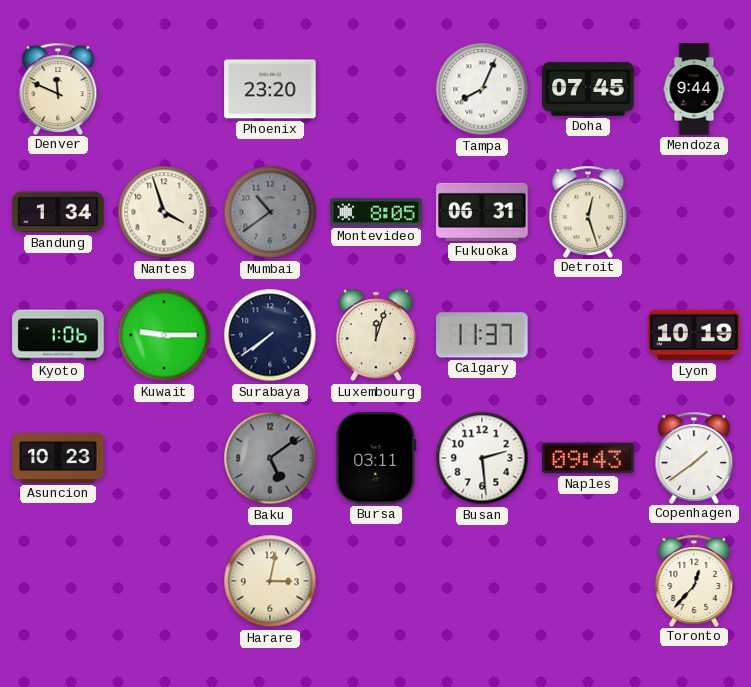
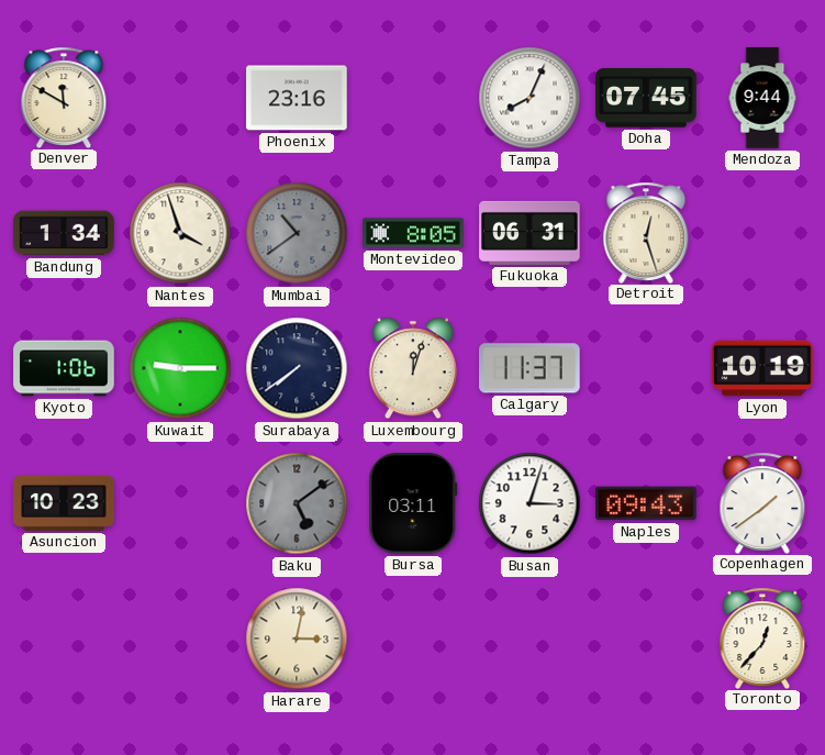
Denver: 11:49 -> 11:50
Phoenix: 23:20 -> 23:16
Busan: 2:29 -> 3:03
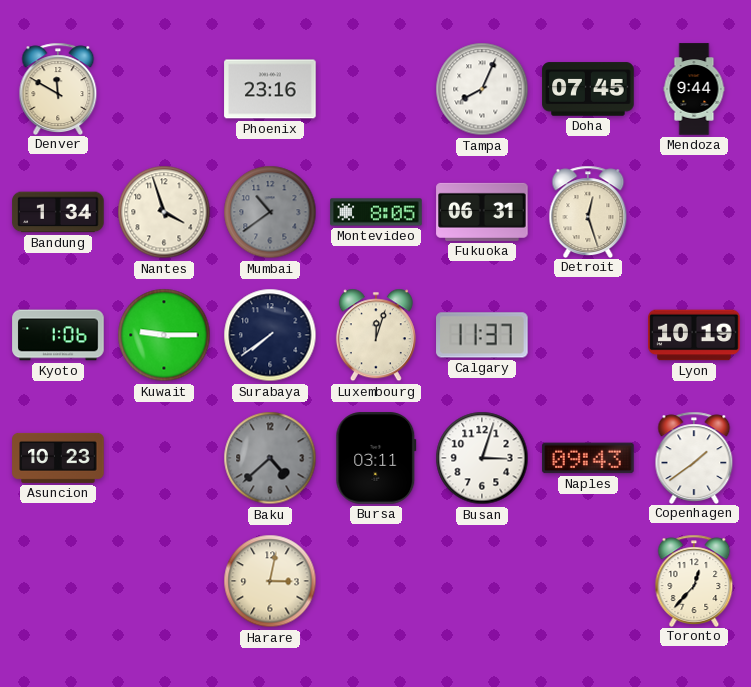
Baku: 5:09 -> 4:38
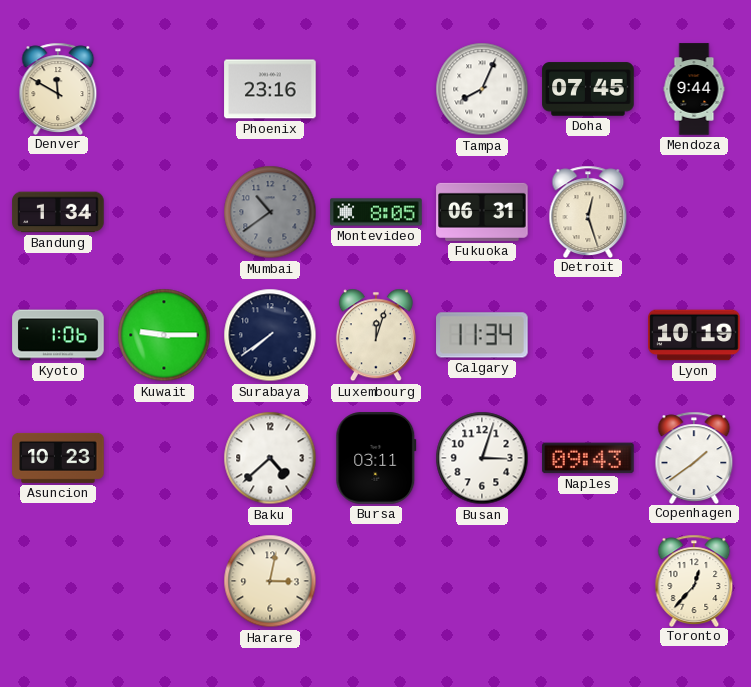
Nantes: 3:57 -> none
Calgary: 11:37 -> 11:34
Baku dial: grey -> white
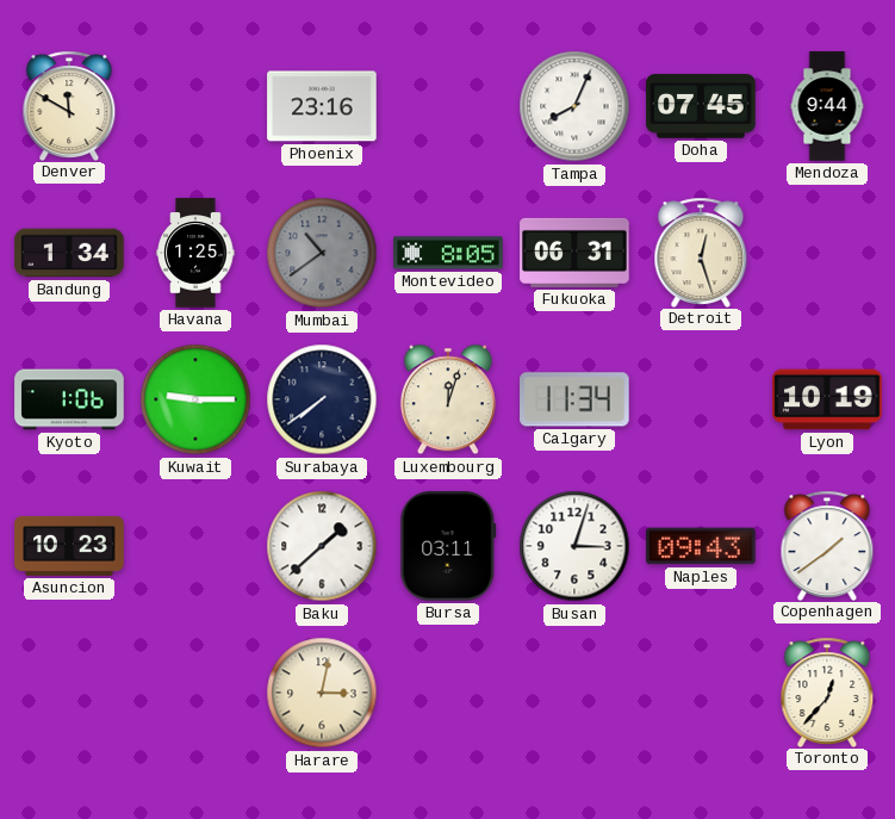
Havana: none -> 1:25
Baku: 4:38 -> 1:38
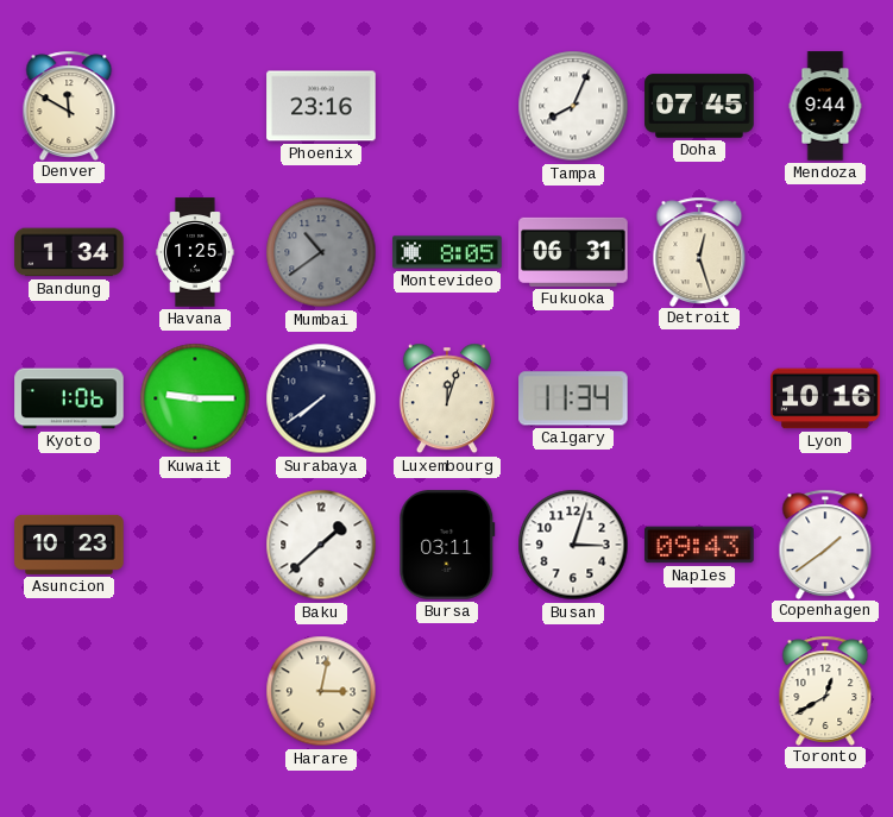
Lyon: 10:19 -> 10:16
Toronto: 12:37 -> 12:40
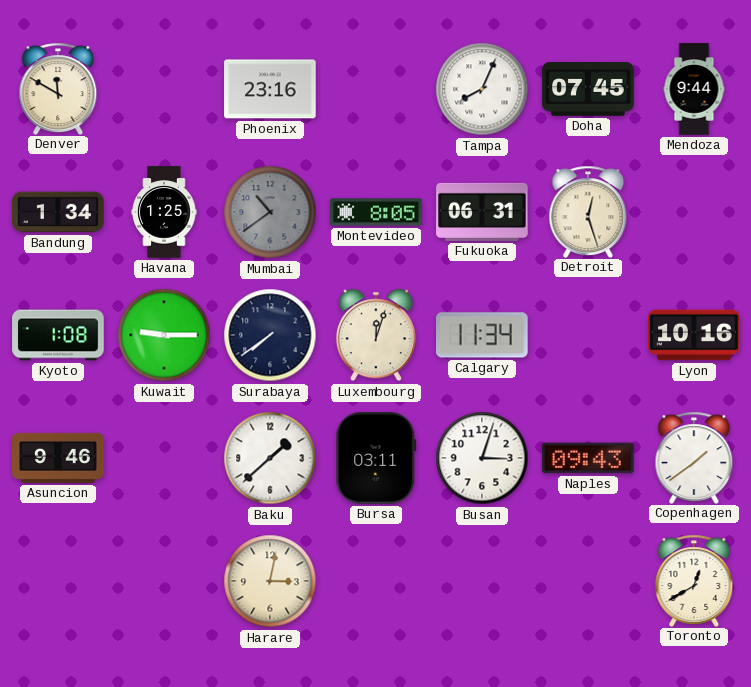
Kyoto: 1:06 -> 1:08
Asuncion: 10:23 -> 9:46
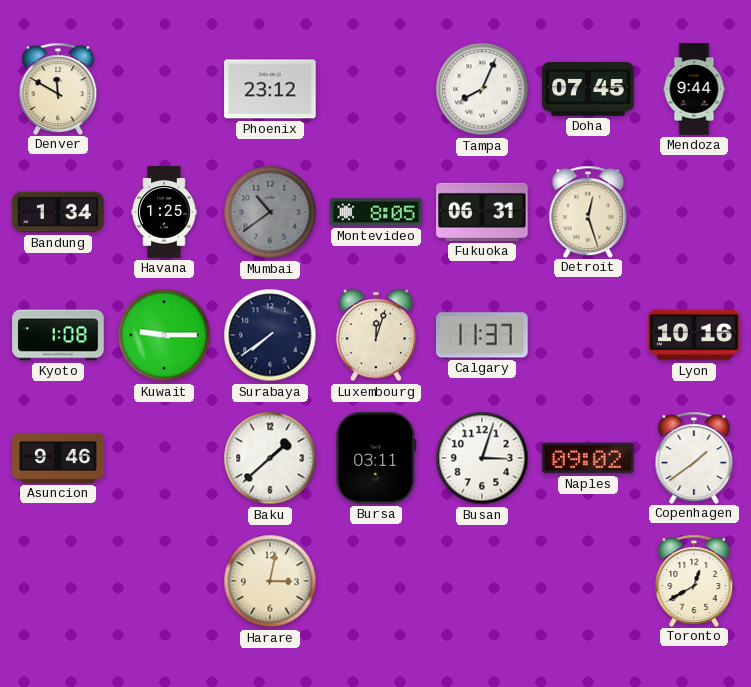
Phoenix: 23:16 -> 23:12
Calgary: 11:34 -> 11:37
Naples: 09:43 -> 09:02
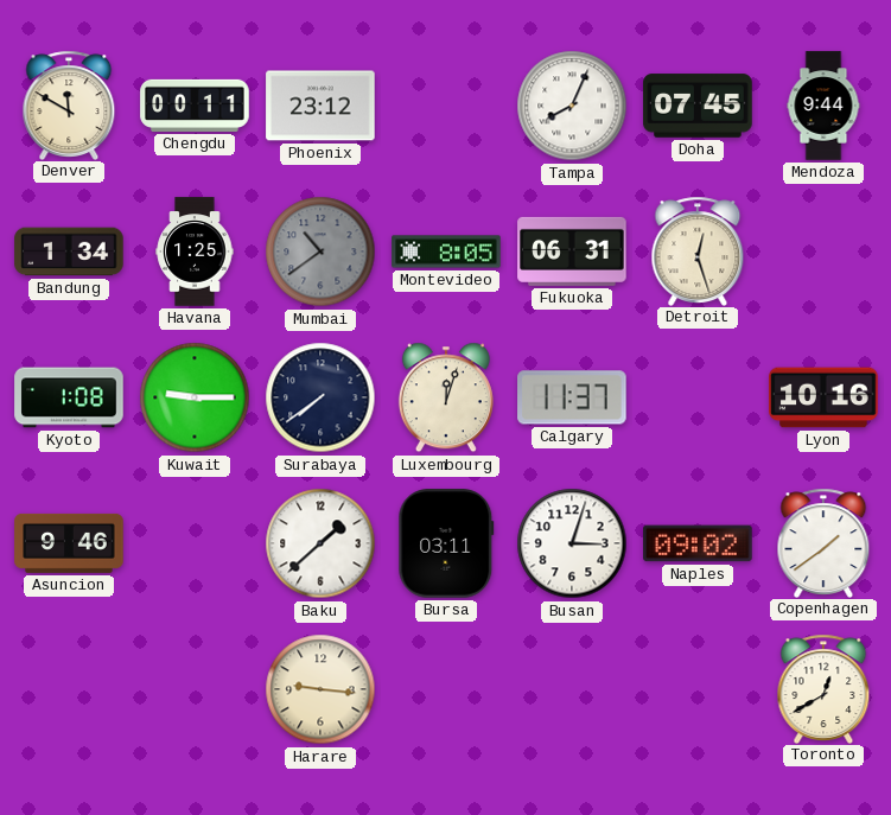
Chengdu: none -> 00:11
Harare: 3:02 -> 9:16
